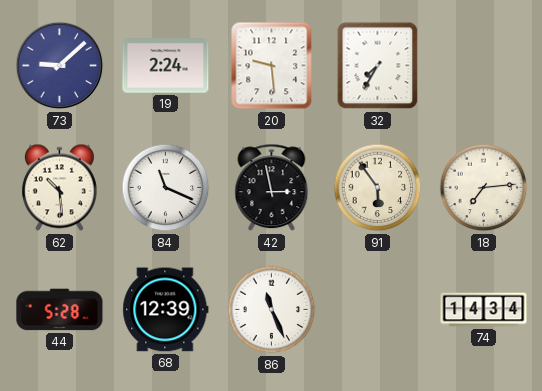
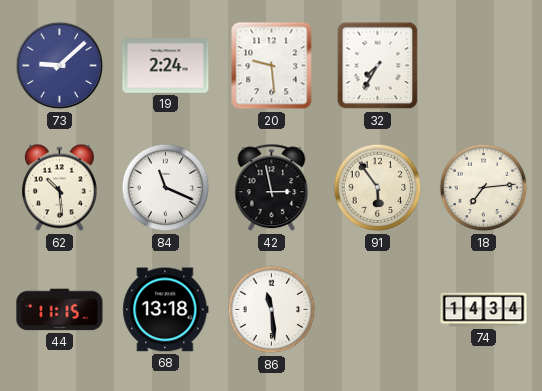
44: 5:28 -> 11:15
68: 12:39 -> 13:18
86: 11:26 -> 11:29
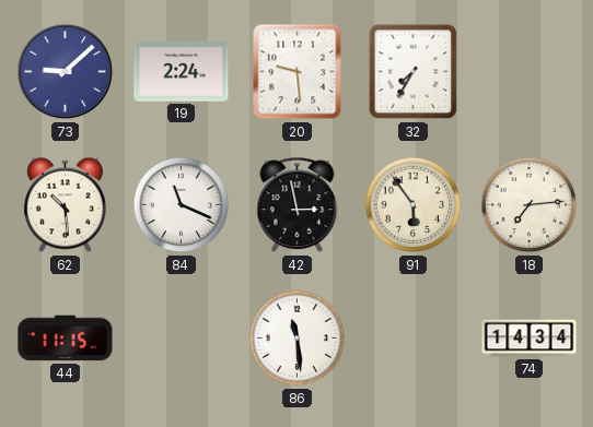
68: 13:18 -> none
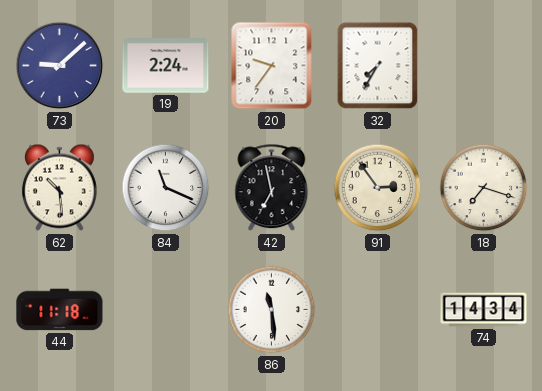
20: 9:29 -> 9:36
42: 2:58 -> 6:58
91: 5:54 -> 2:54
18: 7:14 -> 7:18
44: 11:15 -> 11:18
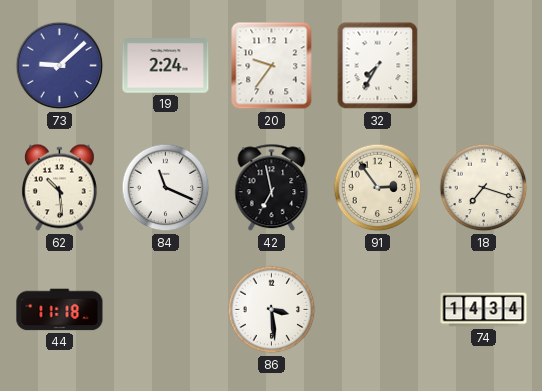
86: 11:29 -> 3:29
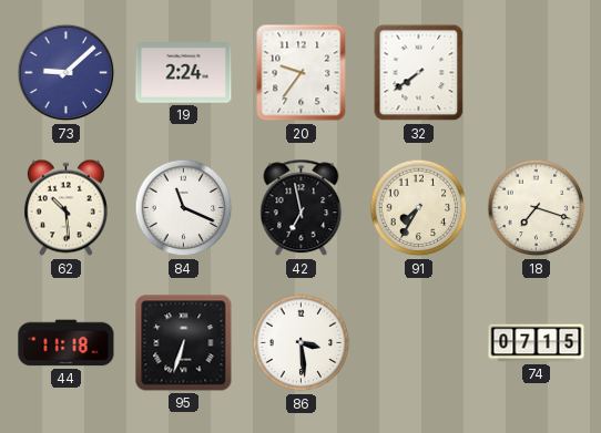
32: 7:35 -> 7:39
91: 2:54 -> 7:35
95: none -> 6:33
74: 14:34 -> 07:15
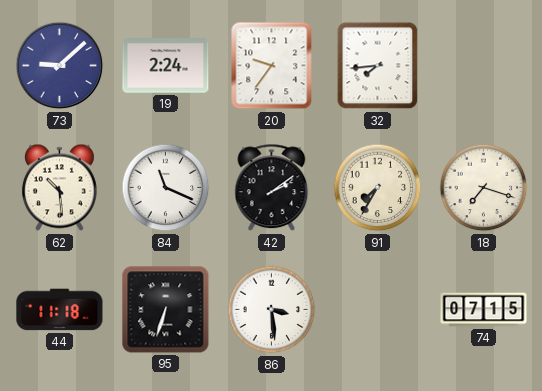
32: 7:39 -> 7:44
42: 6:58 -> 2:09
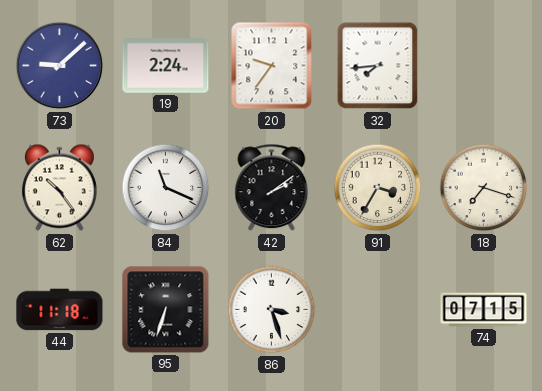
62: 10:29 -> 10:24
91: 7:35 -> 3:35
86: 3:29 -> 3:27
